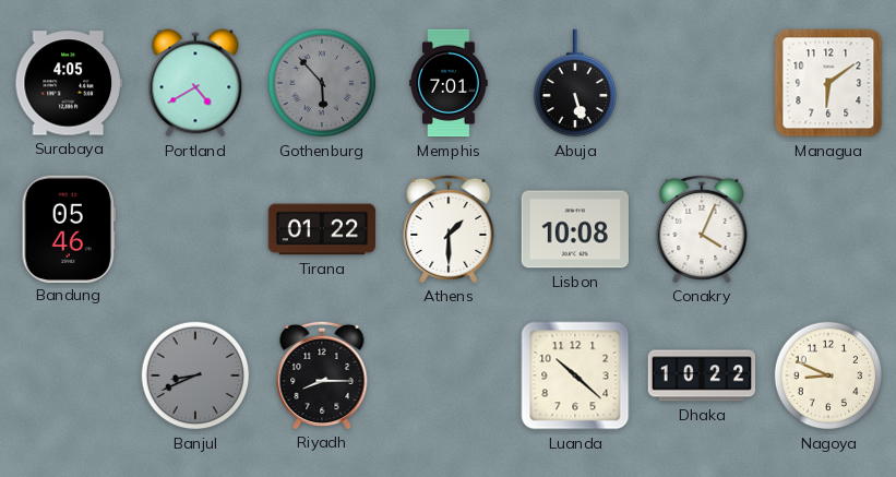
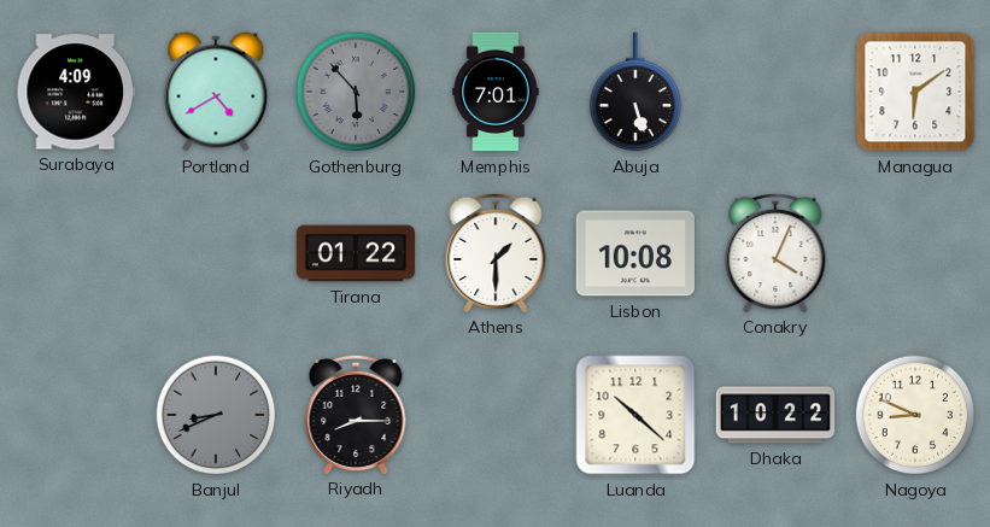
Surabaya: 4:05 -> 4:09
Bandung: 05:46 -> none
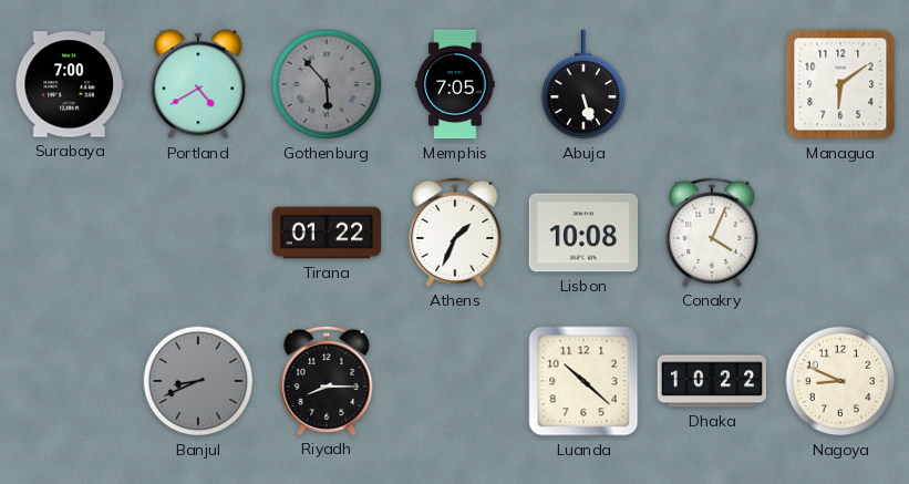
Surabaya: 4:09 -> 7:00
Memphis: 7:01 -> 7:05
Athens: 1:30 -> 1:34
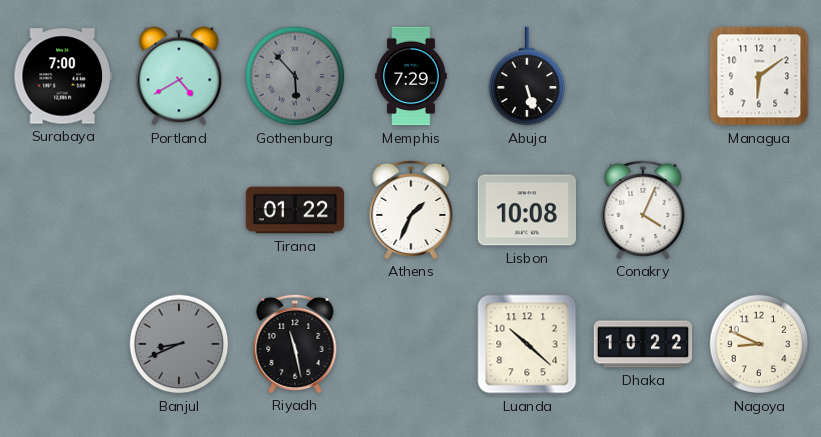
Memphis: 7:05 -> 7:29
Riyadh: 8:15 -> 11:28
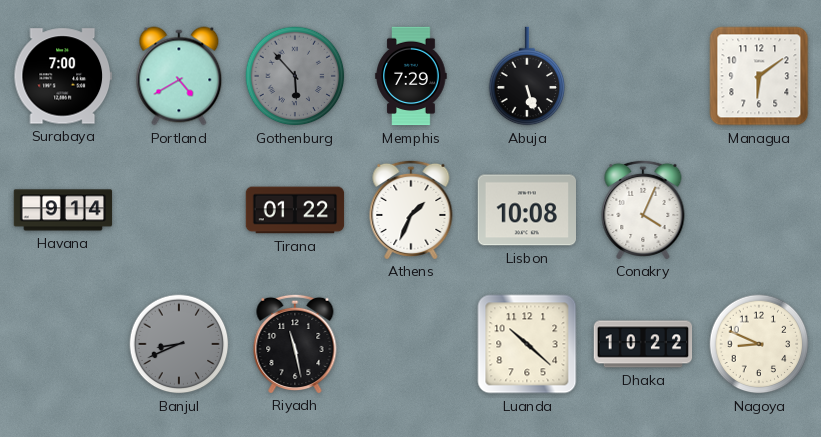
Havana: none -> 9:14
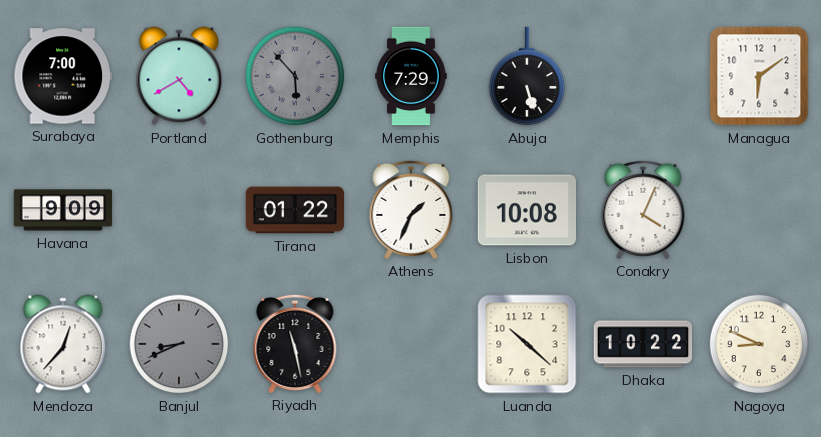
Havana: 9:14 -> 9:09
Mendoza: none -> 12:37
